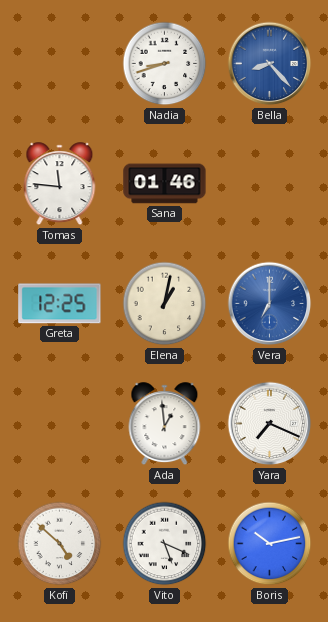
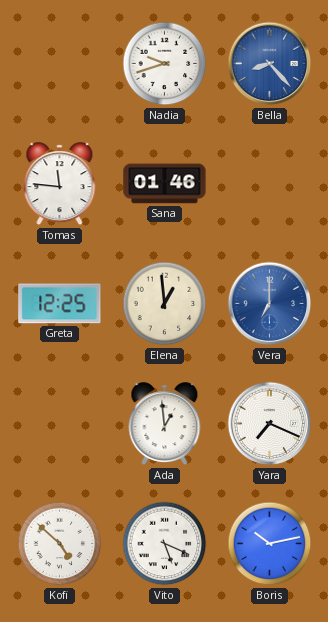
Nadia: 8:42 -> 9:42
Elena: 1:02 -> 12:59
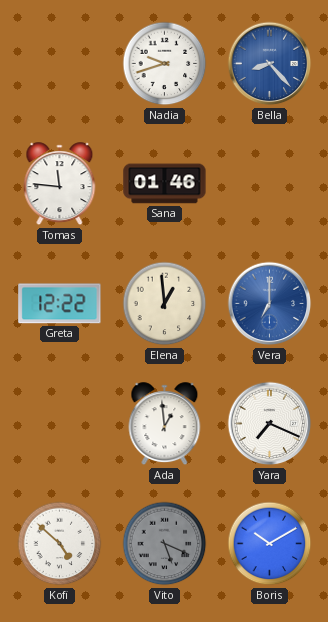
Greta: 12:25 -> 12:22
Vito dial: white -> grey
Boris: 10:13 -> 10:10
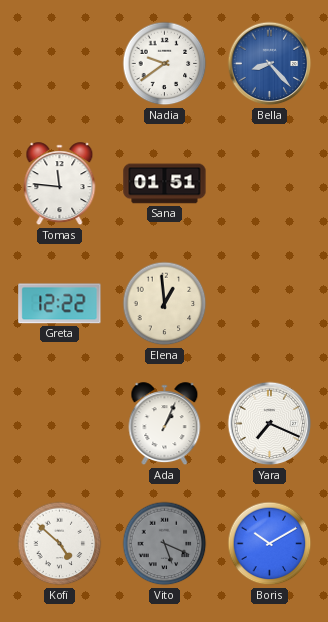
Nadia: 9:42 -> 9:39
Sana: 01:46 -> 01:51
Vera: 7:00 -> none
Ada: 12:59 -> 1:04
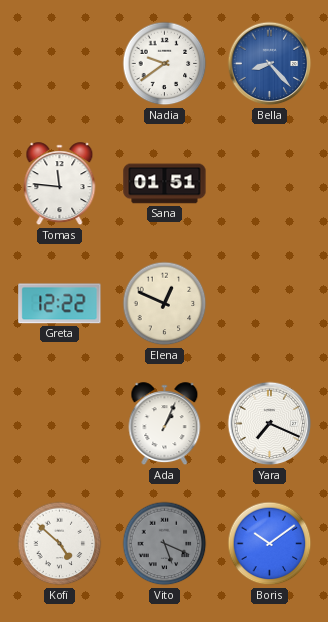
Elena: 12:59 -> 12:49
Boris: 10:10 -> 10:09
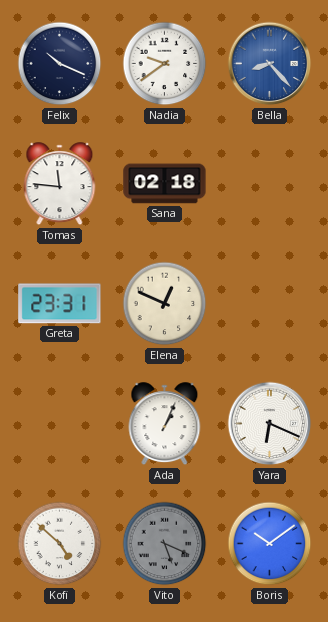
Felix: none -> 10:19
Sana: 01:51 -> 02:18
Greta: 12:22 -> 23:31
Yara: 7:19 -> 6:19
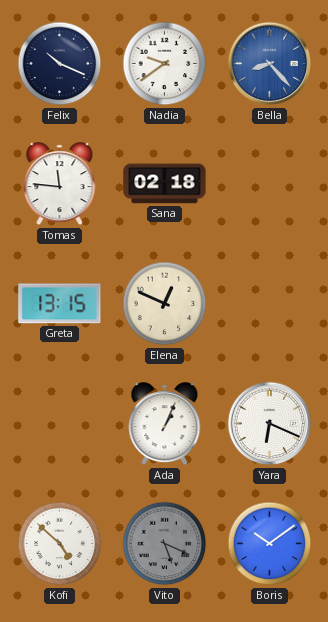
Greta: 23:31 -> 13:15
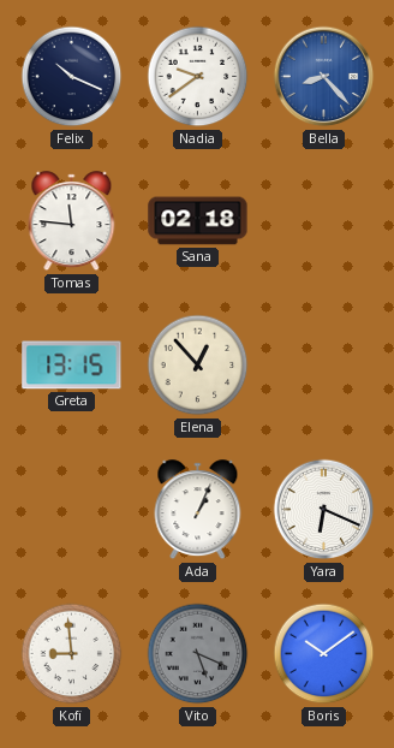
Elena: 12:49 -> 12:53
Kofi: 4:52 -> 8:59
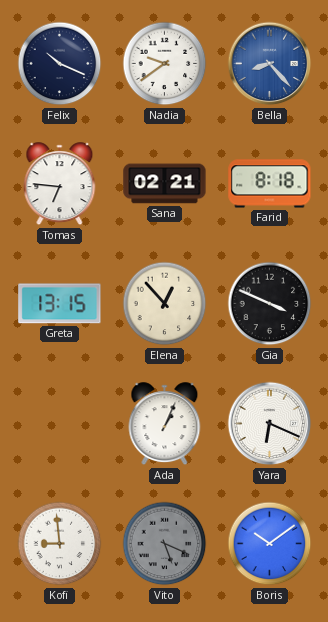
Tomas: 11:46 -> 6:46
Sana: 02:18 -> 02:21
Farid: none -> 8:18
Gia: none -> 3:49
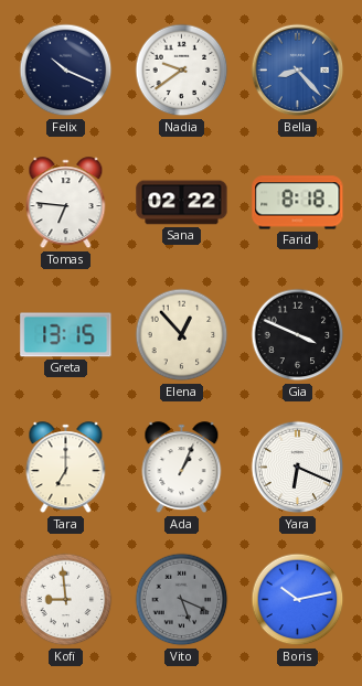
Sana: 02:21 -> 02:22
Tara: none -> 7:00
Boris: 10:09 -> 10:13
